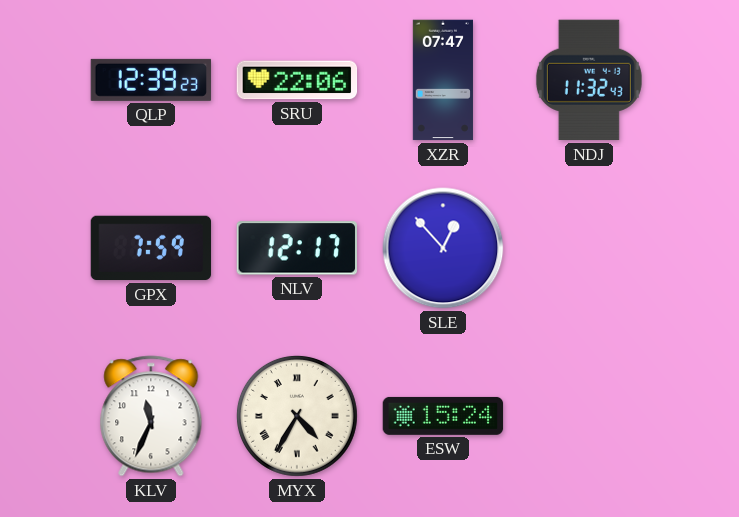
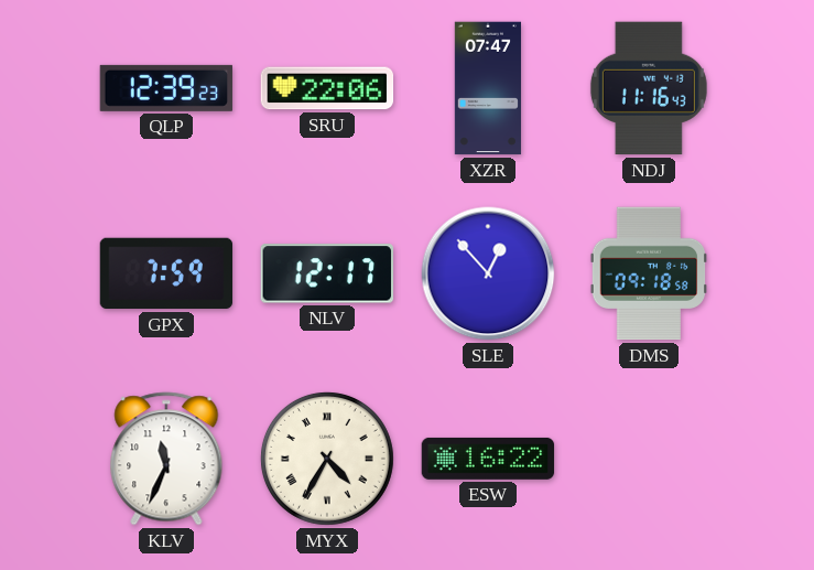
NDJ: 11:32 -> 11:16
DMS: none -> 09:18
ESW: 15:24 -> 16:22
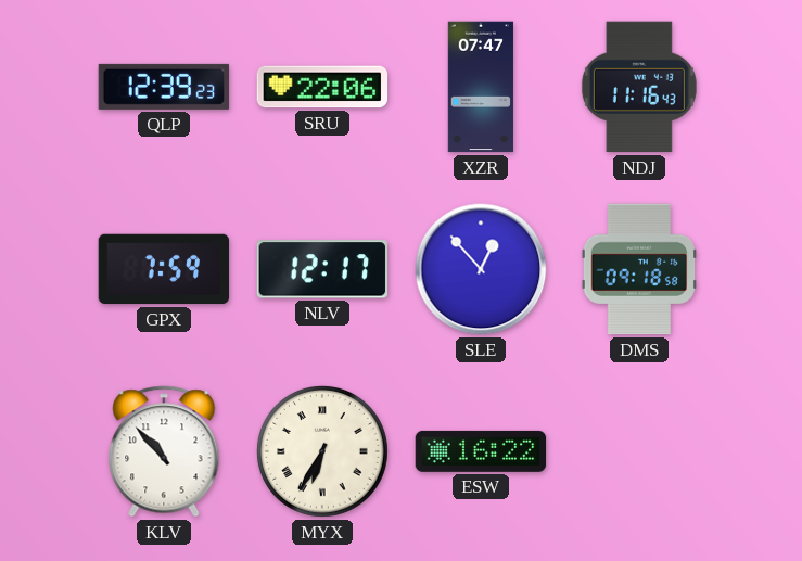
KLV: 11:34 -> 10:53
MYX: 4:35 -> 6:35
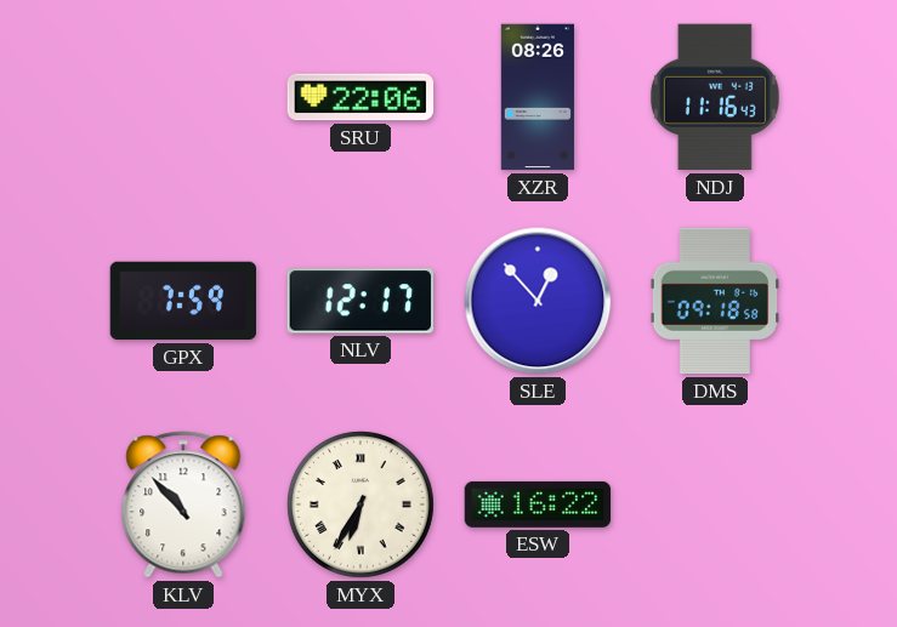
QLP: 12:39 -> none
XZR: 07:47 -> 08:26
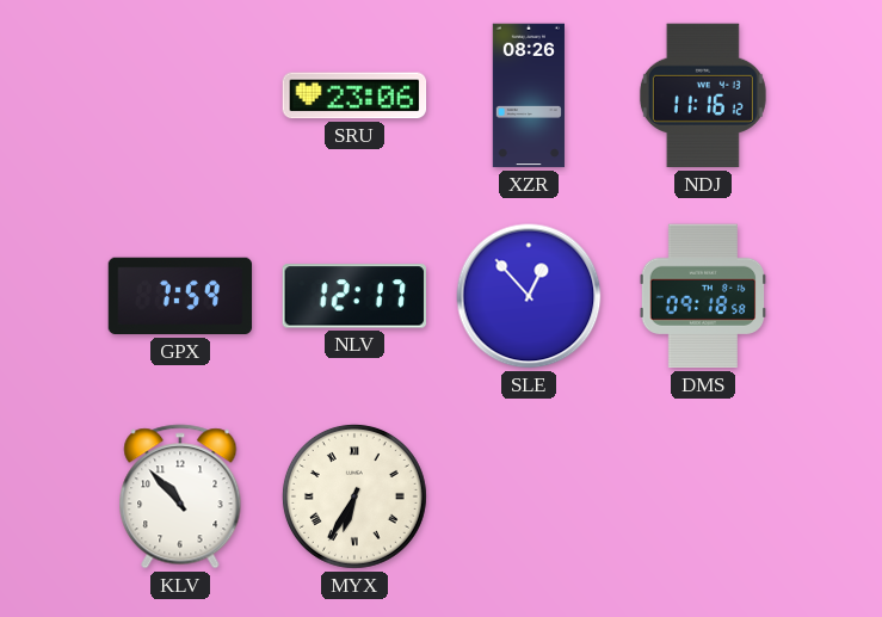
SRU: 22:06 -> 23:06
NDJ: 11:16:43 -> 11:16:12
ESW: 16:22 -> none
